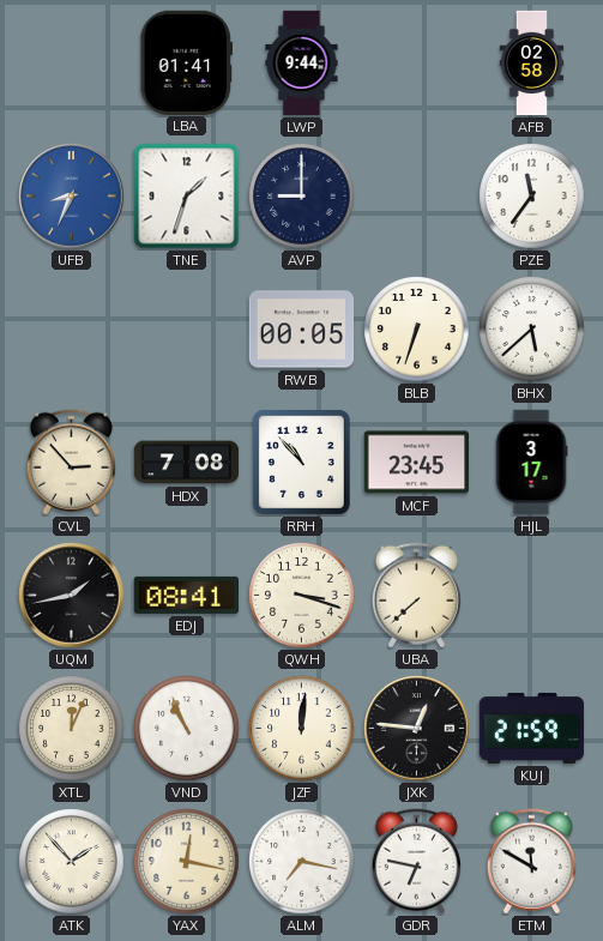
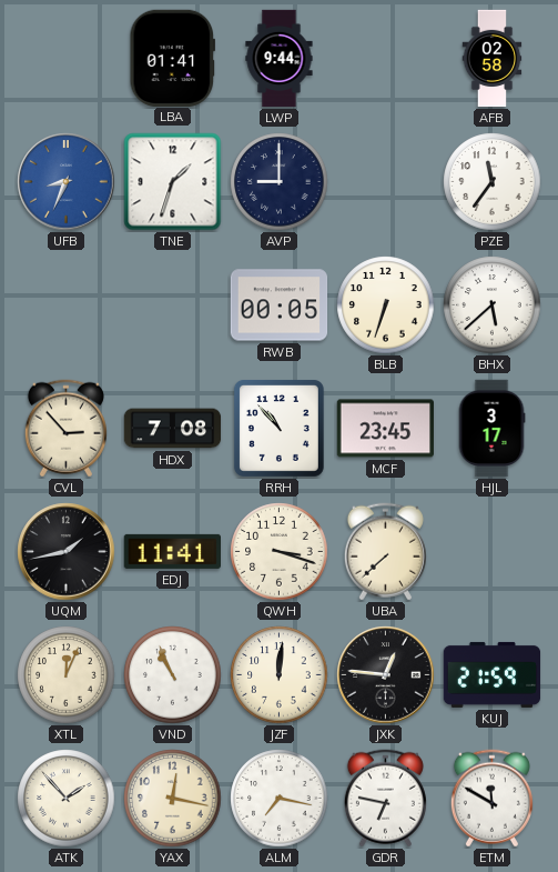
EDJ: 08:41 -> 11:41
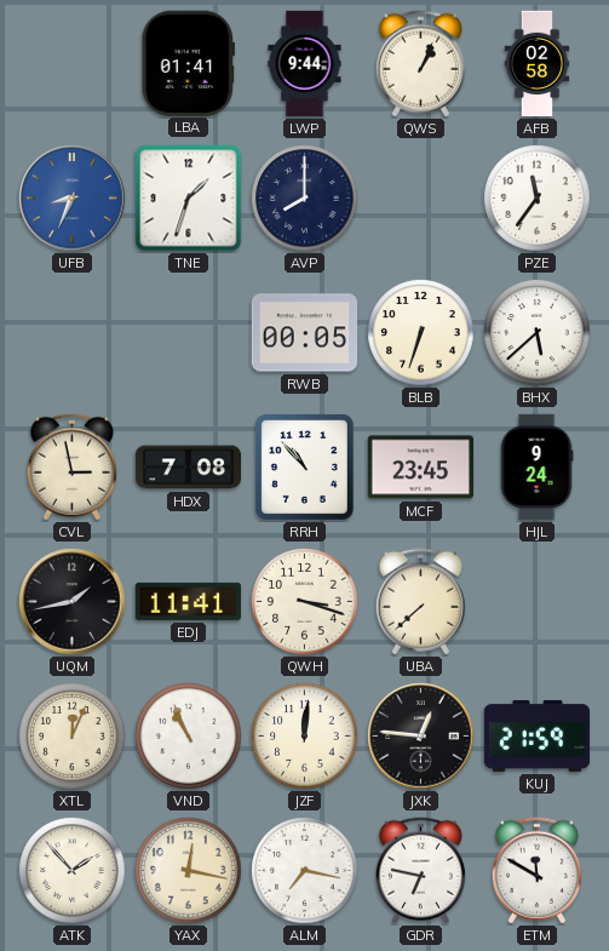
QWS: none -> 1:04
AVP: 9:00 -> 8:00
CVL: 2:53 -> 2:58
HJL: 3:17 -> 9:24
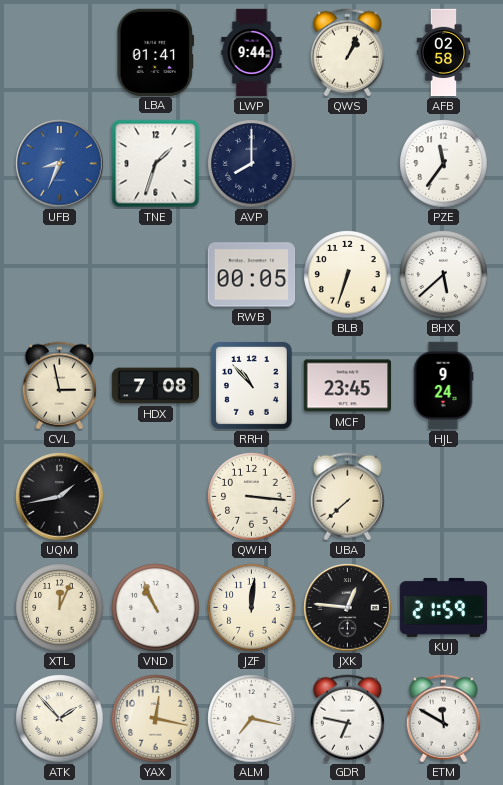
EDJ: 11:41 -> none
QWH: 3:18 -> 3:16
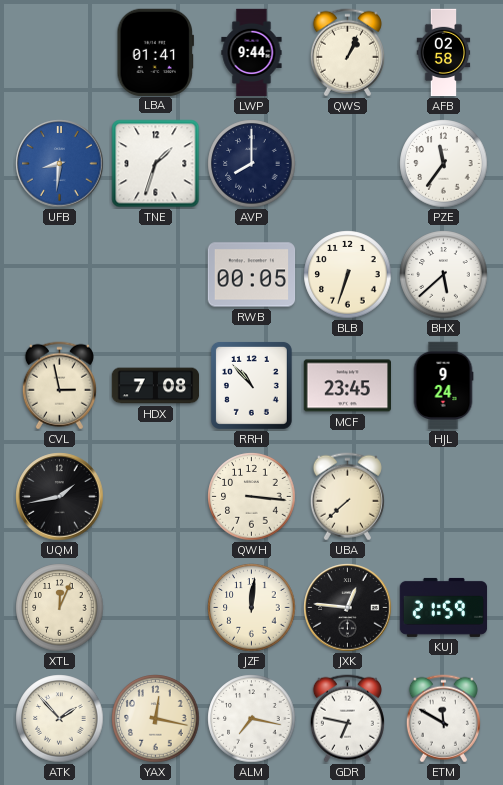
UFB: 8:34 -> 8:31
VND: 10:56 -> none
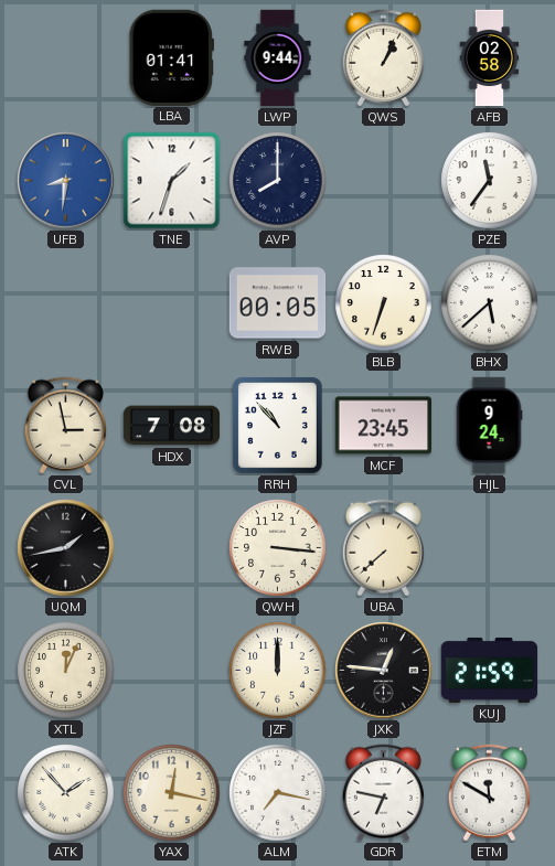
JZF: 12:01 -> 12:00
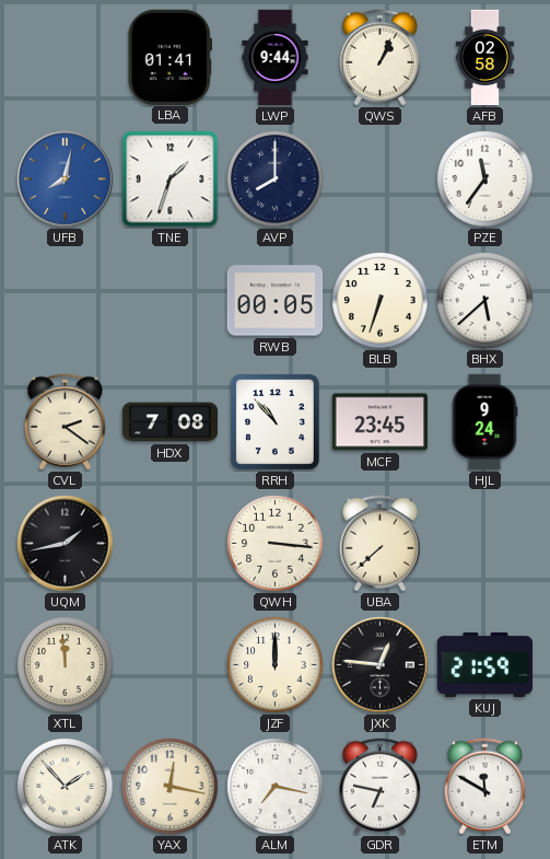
UFB: 8:31 -> 8:02
CVL: 2:58 -> 2:21
XTL: 12:04 -> 11:59
